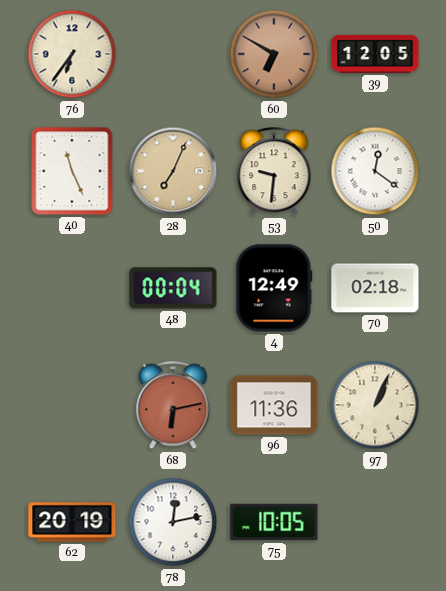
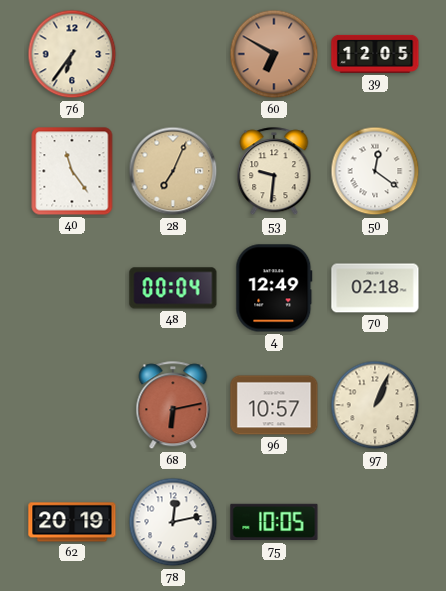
40: 11:26 -> 11:24
96: 11:36 -> 10:57
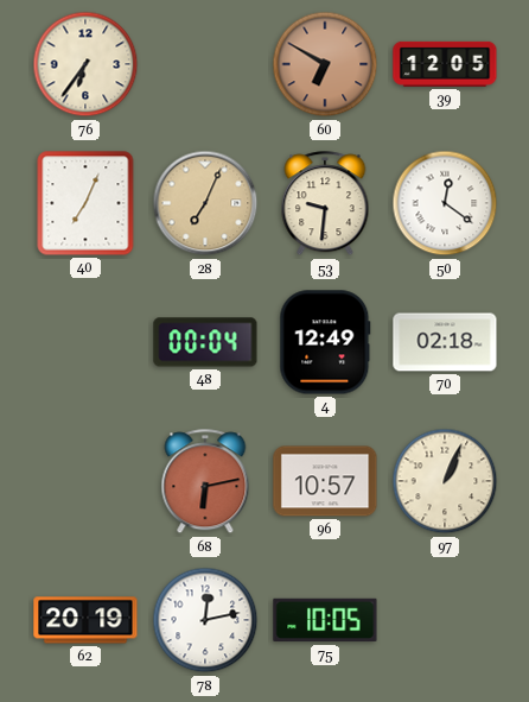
40: 11:24 -> 7:04
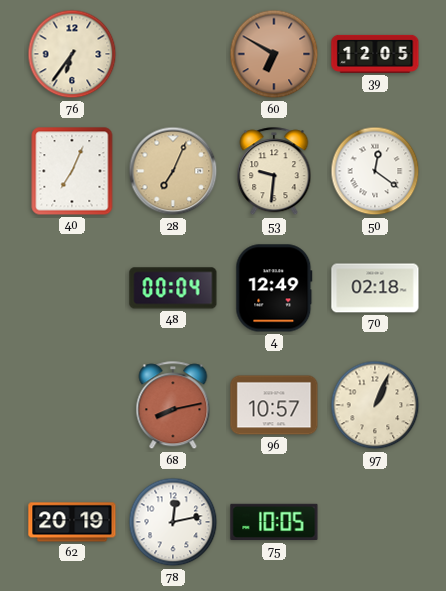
68: 6:13 -> 8:13
